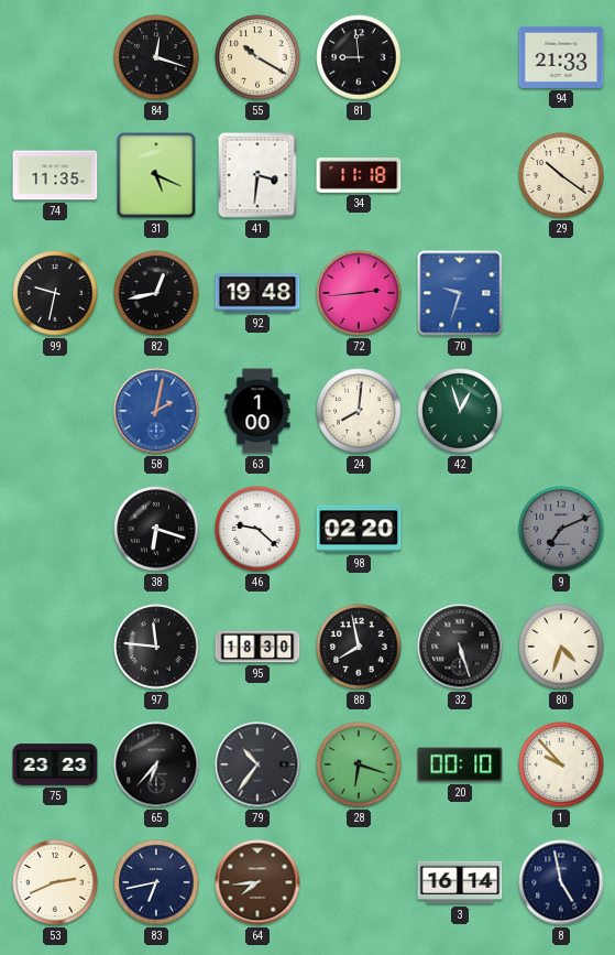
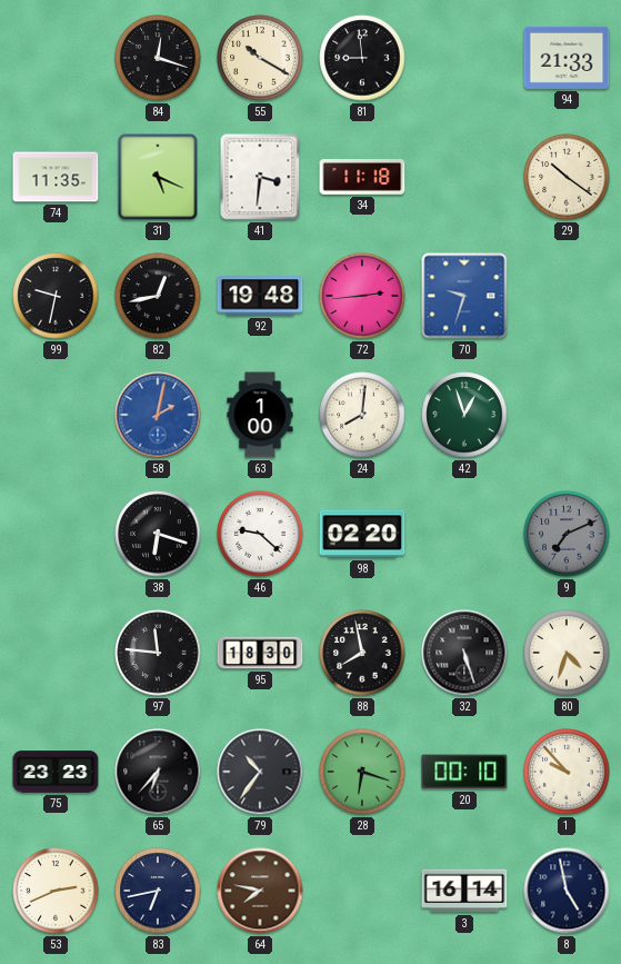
64: 7:44 -> 7:47
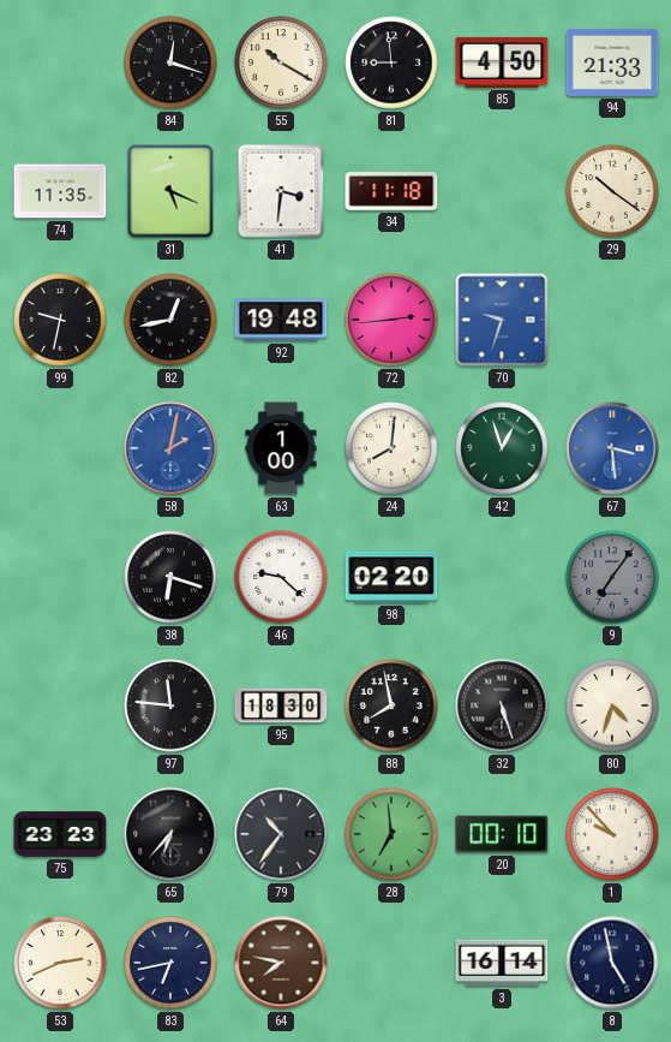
85: none -> 4:50
67: none -> 3:29
9: 7:11 -> 7:06
28: 6:18 -> 6:59
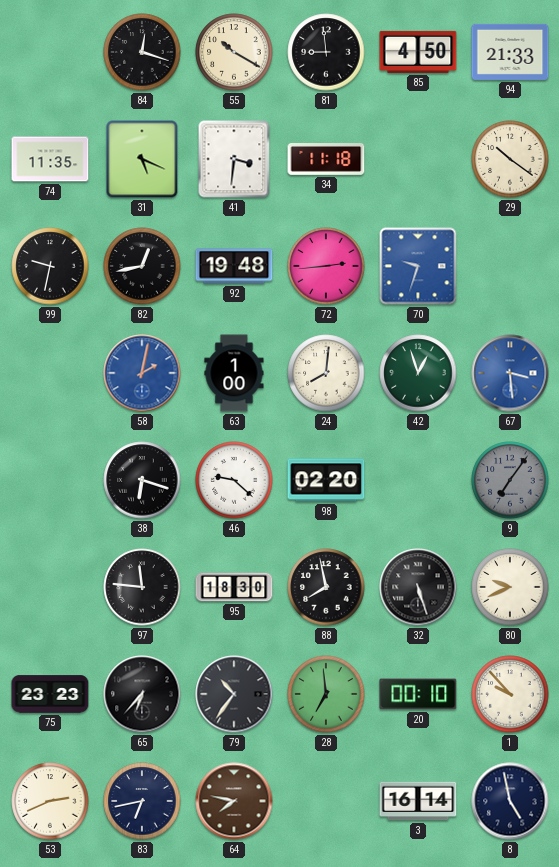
80: 4:33 -> 9:41
